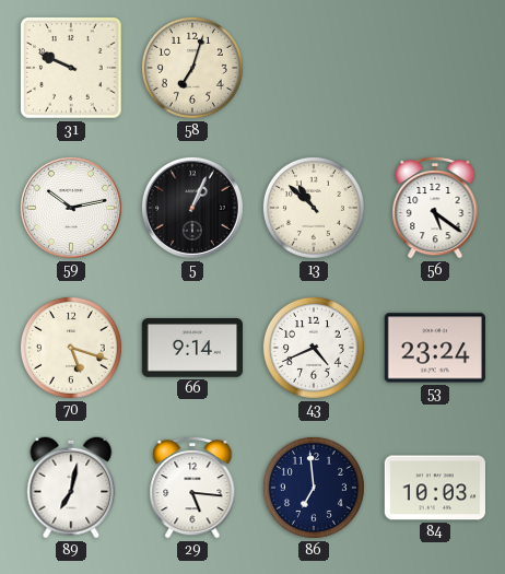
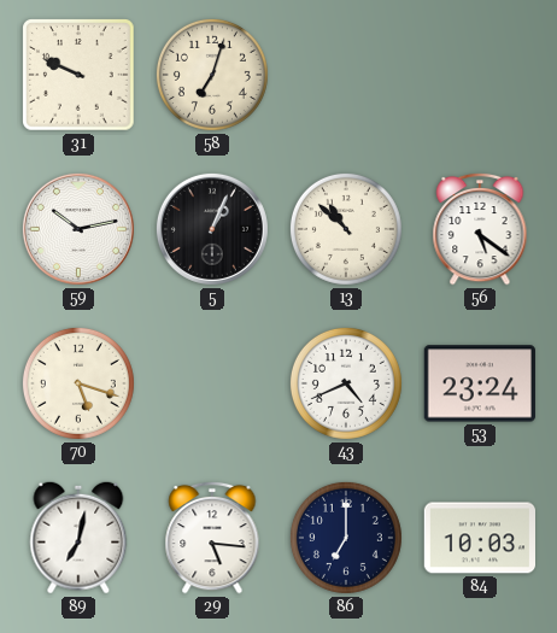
66: 9:14 -> none
86: 6:59 -> 7:00
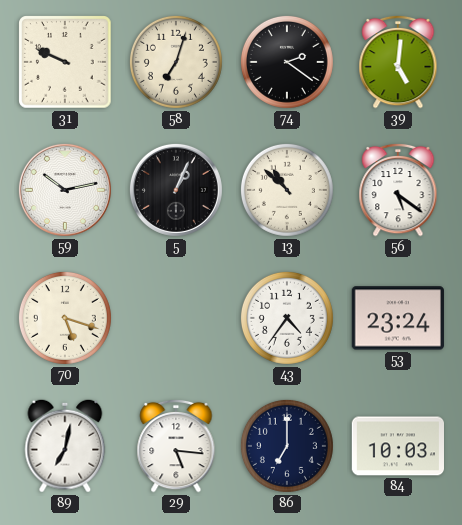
74: none -> 2:21
39: none -> 5:01
43: 4:41 -> 4:36
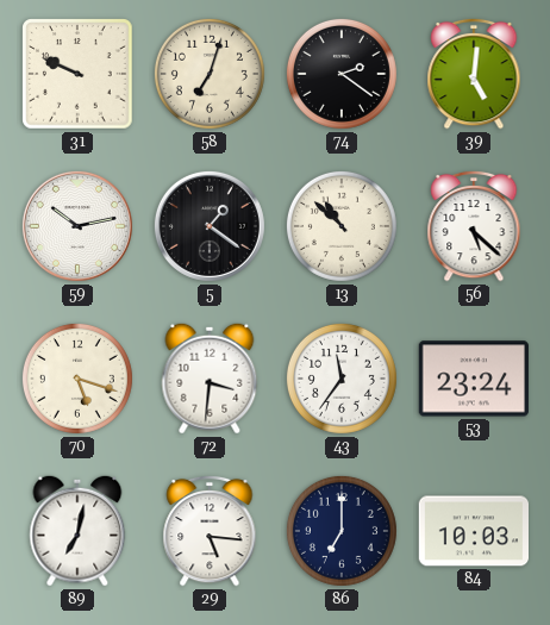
5: 1:04 -> 1:21
56: 5:21 -> 5:22
72: none -> 3:31
43: 4:36 -> 11:36
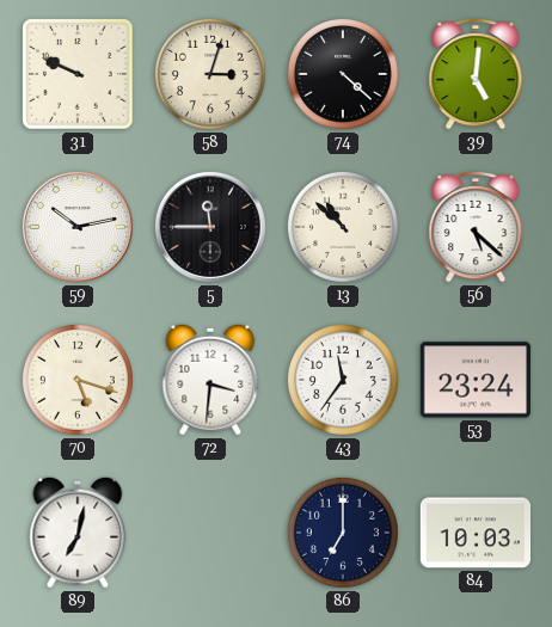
58: 7:03 -> 3:03
74: 2:21 -> 4:22
5: 1:21 -> 11:45
29: 5:16 -> none
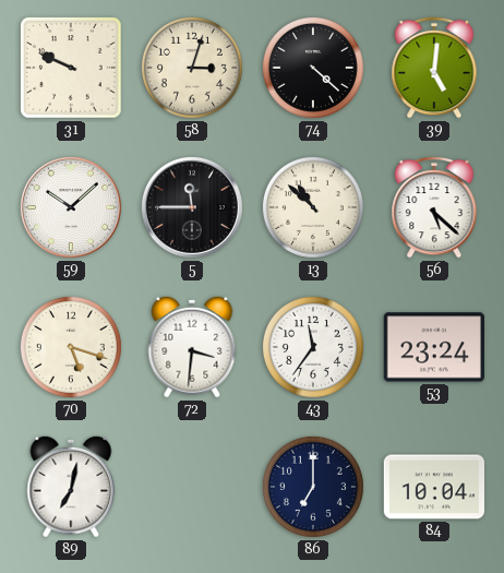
59: 10:13 -> 10:08
84: 10:03 -> 10:04
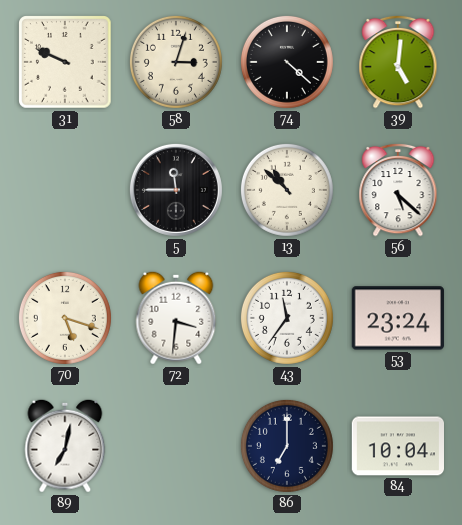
59: 10:08 -> none
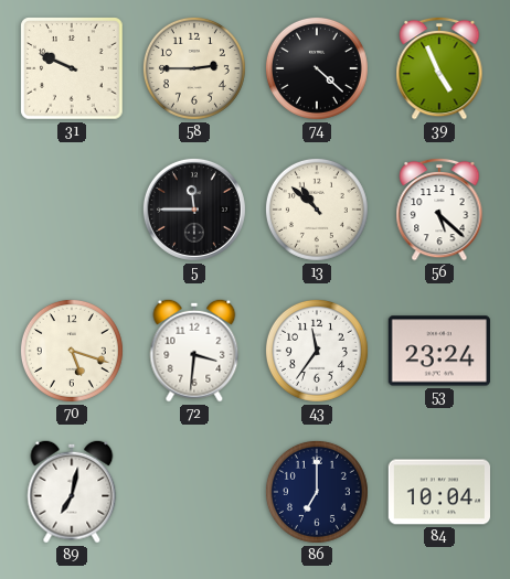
58: 3:03 -> 2:45
39: 5:01 -> 4:56
